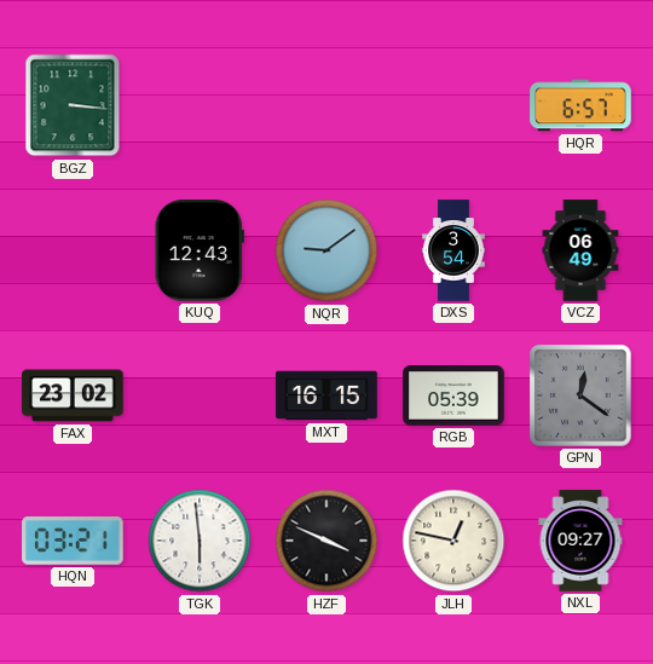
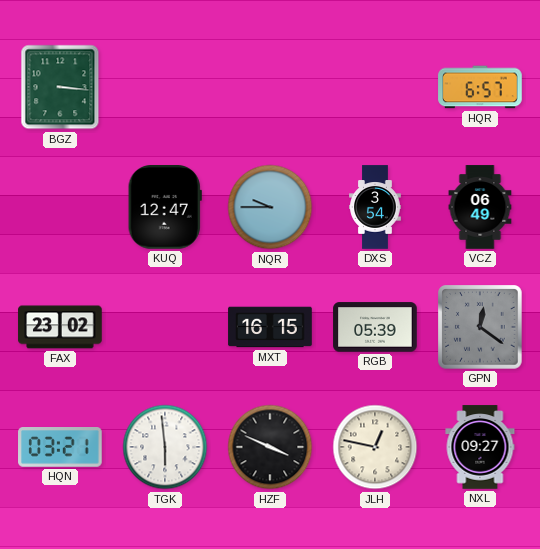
KUQ: 12:43 -> 12:47
NQR: 9:09 -> 9:45
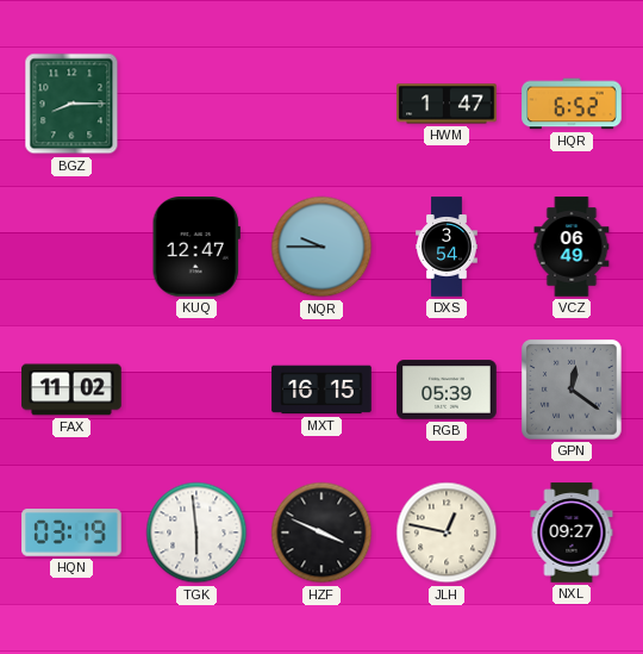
BGZ: 3:16 -> 8:15
HWM: none -> 1:47
HQR: 6:57 -> 6:52
FAX: 23:02 -> 11:02
HQN: 03:21 -> 03:19
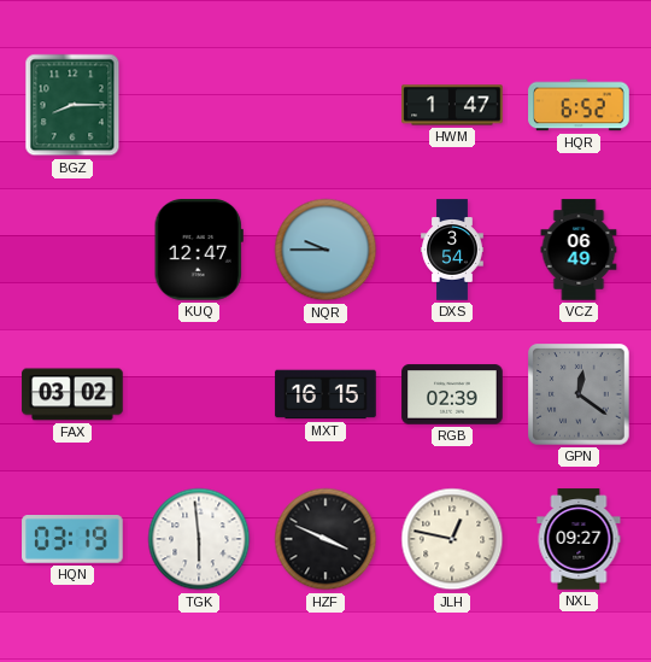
FAX: 11:02 -> 03:02
RGB: 05:39 -> 02:39
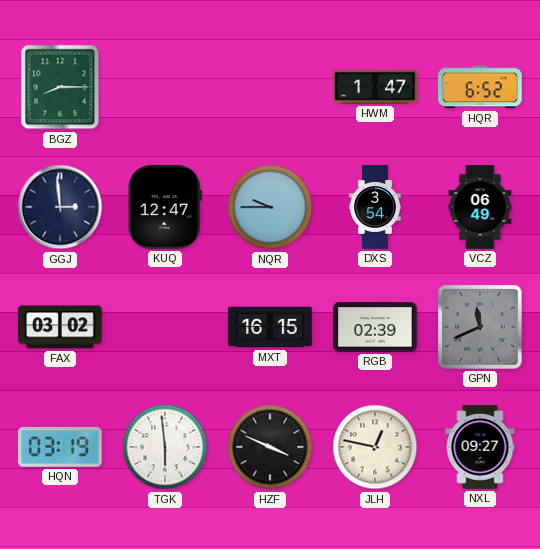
GGJ: none -> 2:59
GPN: 12:21 -> 11:41
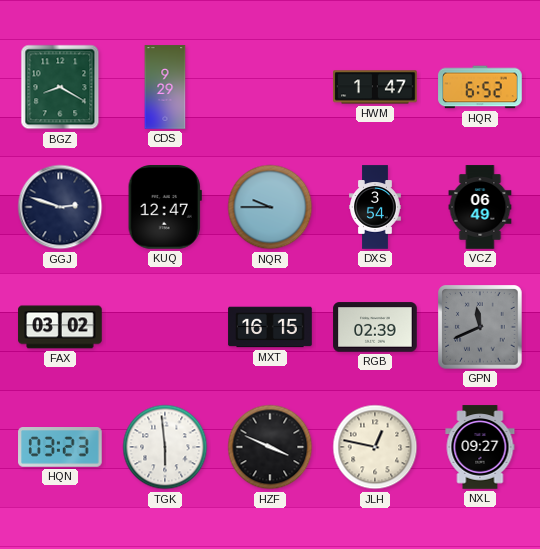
BGZ: 8:15 -> 8:20
CDS: none -> 9:29
GGJ: 2:59 -> 2:48
HQN: 03:19 -> 03:23
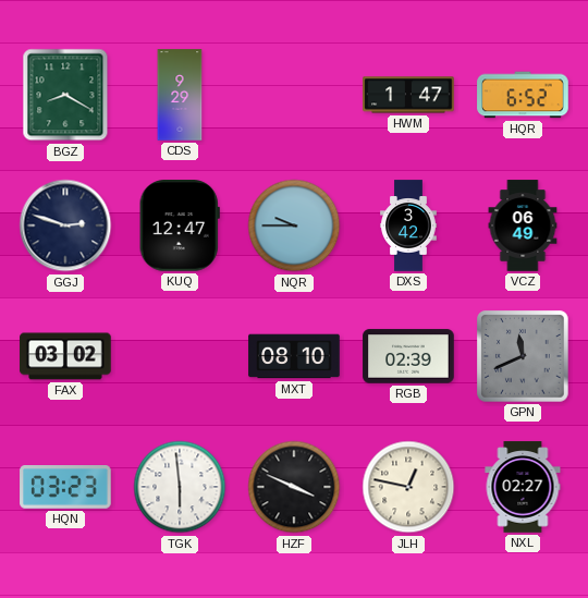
DXS: 3:54 -> 3:42
MXT: 16:15 -> 08:10
NXL: 09:27 -> 02:27
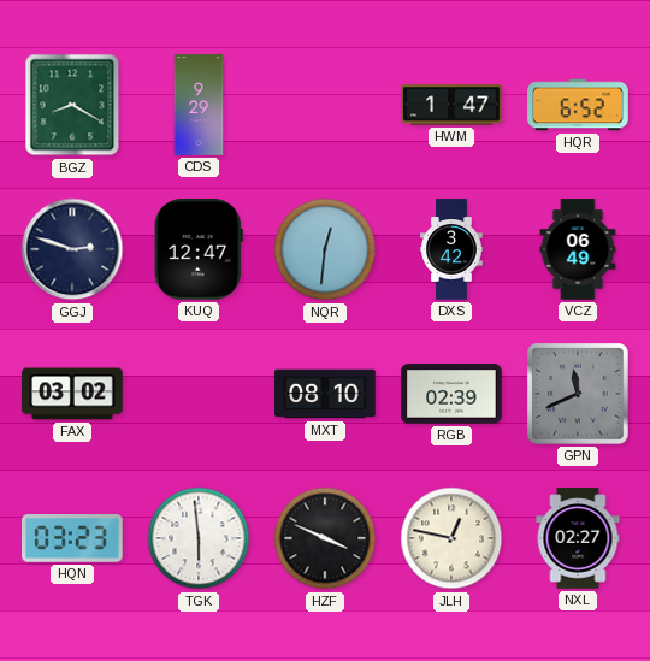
NQR: 9:45 -> 12:31
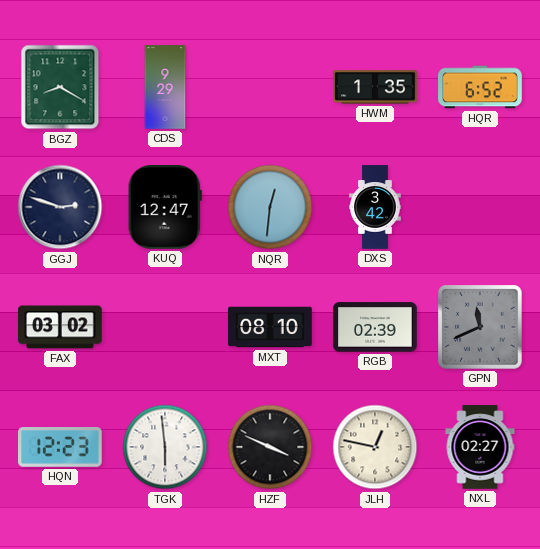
HWM: 1:47 -> 1:35
VCZ: 06:49 -> none
HQN: 03:23 -> 12:23
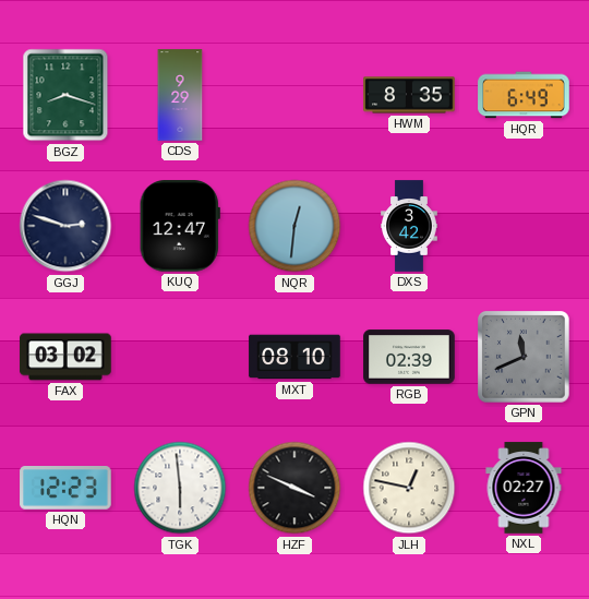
BGZ: 8:20 -> 8:18
HWM: 1:35 -> 8:35
HQR: 6:52 -> 6:49
